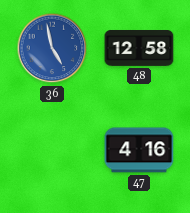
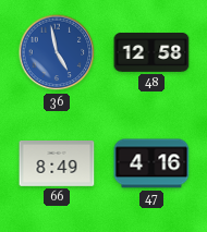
66: none -> 8:49
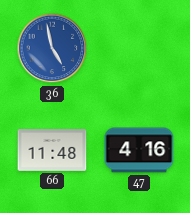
48: 12:58 -> none
66: 8:49 -> 11:48
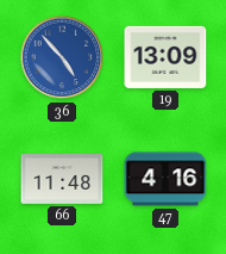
36: 4:58 -> 4:53
19: none -> 13:09
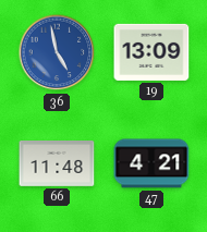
36: 4:53 -> 4:58
47: 4:16 -> 4:21
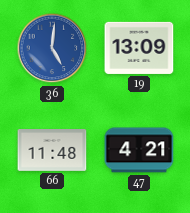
36: 4:58 -> 5:01
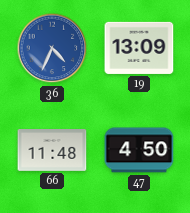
36: 5:01 -> 4:34
47: 4:21 -> 4:50
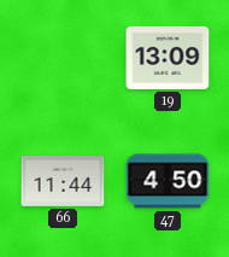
36: 4:34 -> none
66: 11:48 -> 11:44
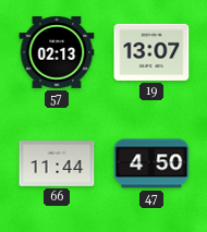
57: none -> 02:13
19: 13:09 -> 13:07
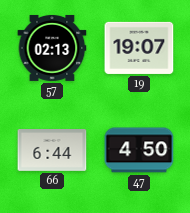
19: 13:07 -> 19:07
66: 11:44 -> 6:44
